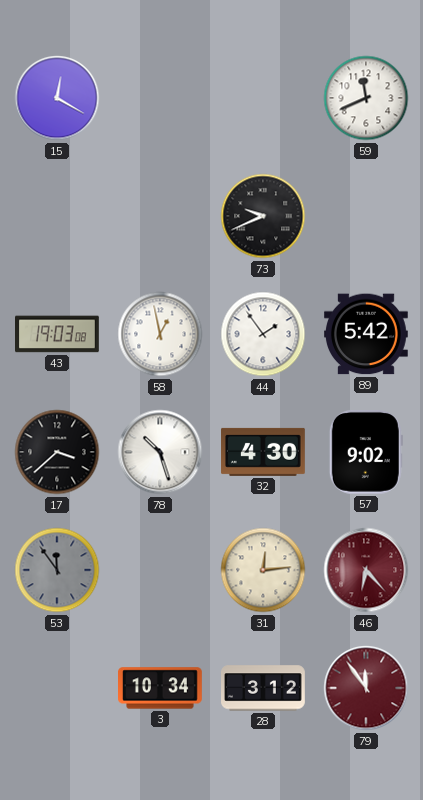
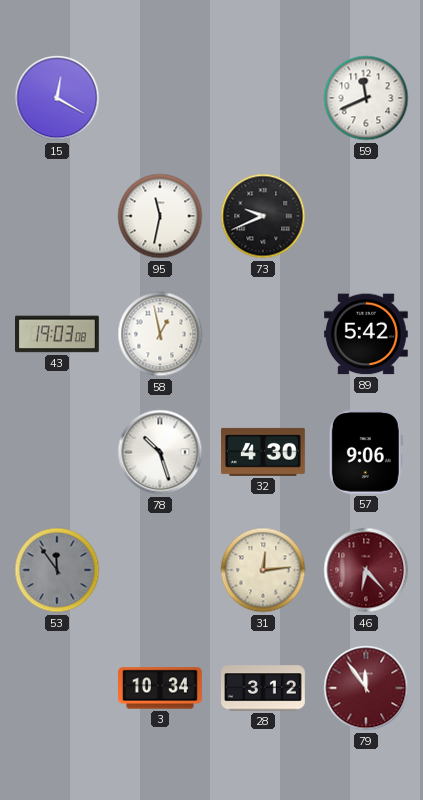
95: none -> 11:32
44: 1:54 -> none
17: 3:38 -> none
57: 9:02 -> 9:06
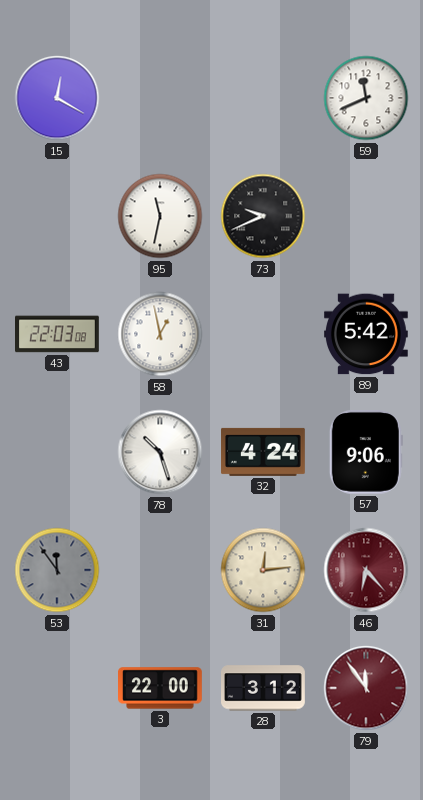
43: 19:03 -> 22:03
32: 4:30 -> 4:24
3: 10:34 -> 22:00
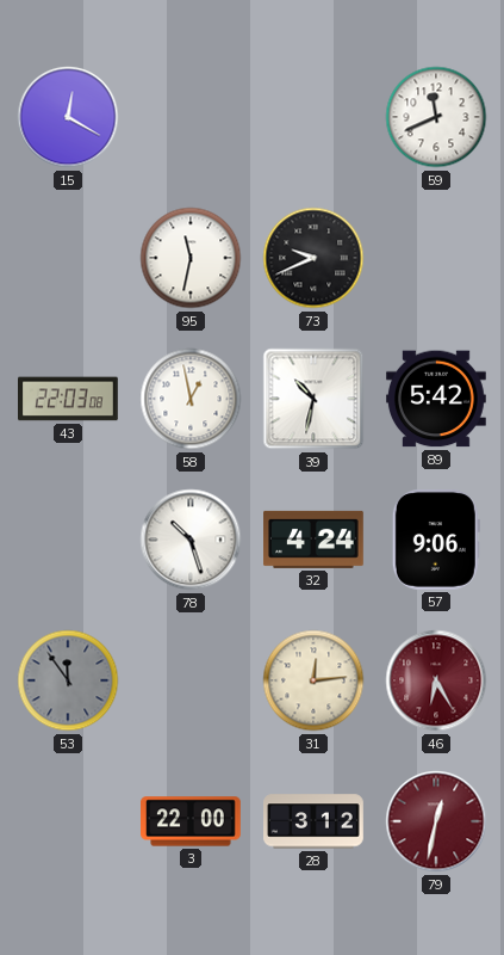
39: none -> 10:32
46: 6:23 -> 6:25
79: 11:54 -> 12:32
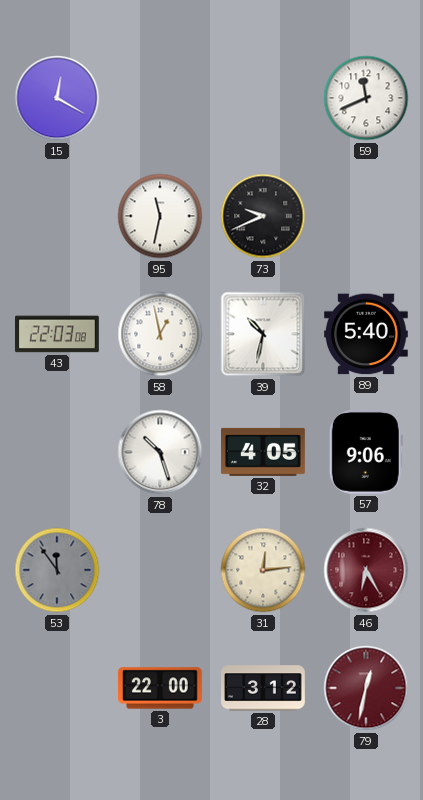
89: 5:42 -> 5:40
32: 4:24 -> 4:05
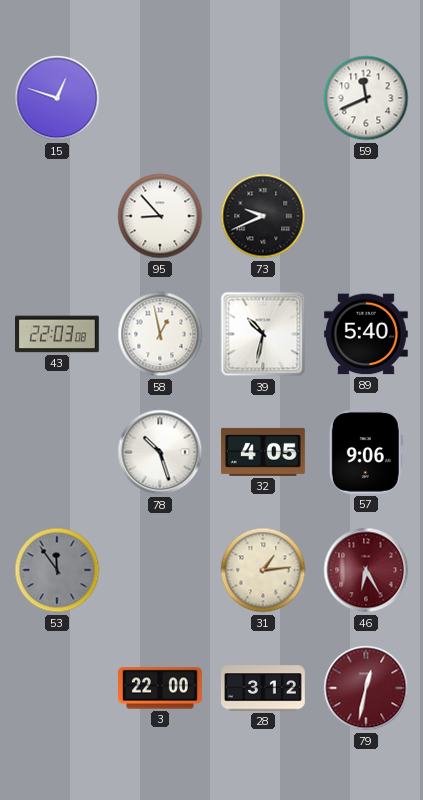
15: 12:20 -> 12:48
95: 11:32 -> 8:53
31: 12:14 -> 1:14
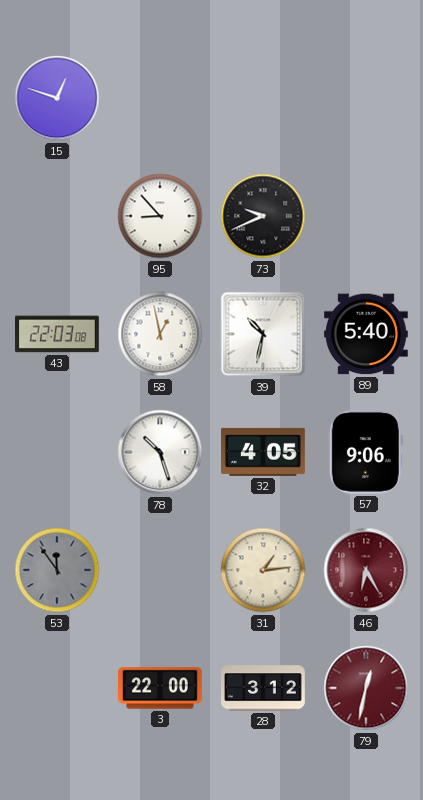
59: 11:41 -> none
